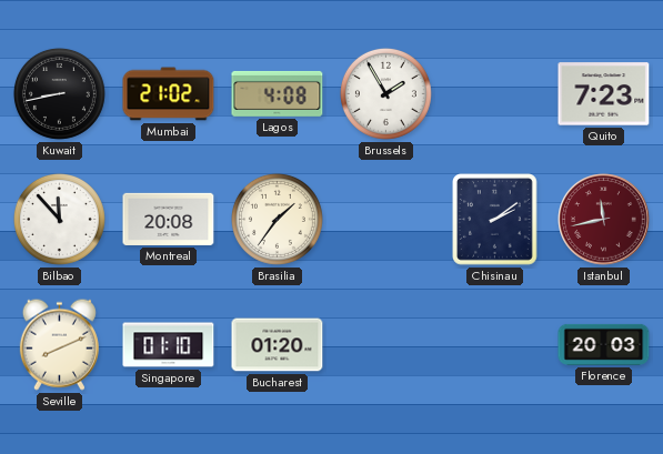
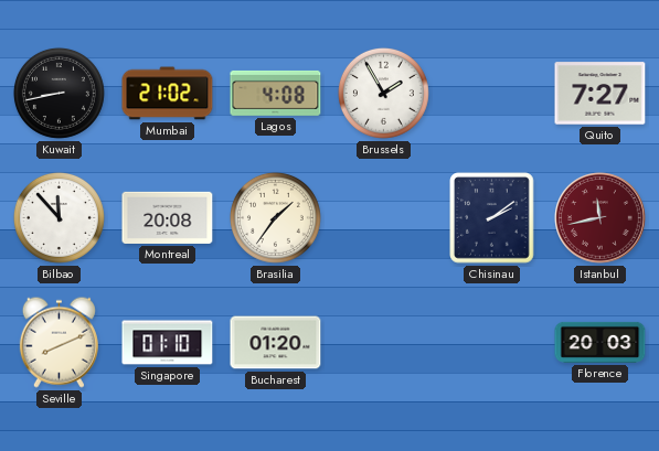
Quito: 7:23 -> 7:27
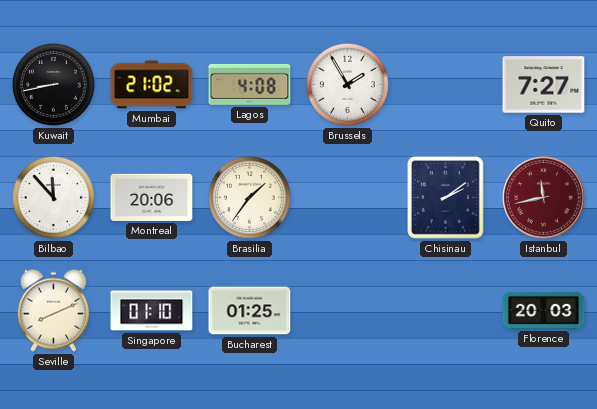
Montreal: 20:08 -> 20:06
Bucharest: 01:20 -> 01:25
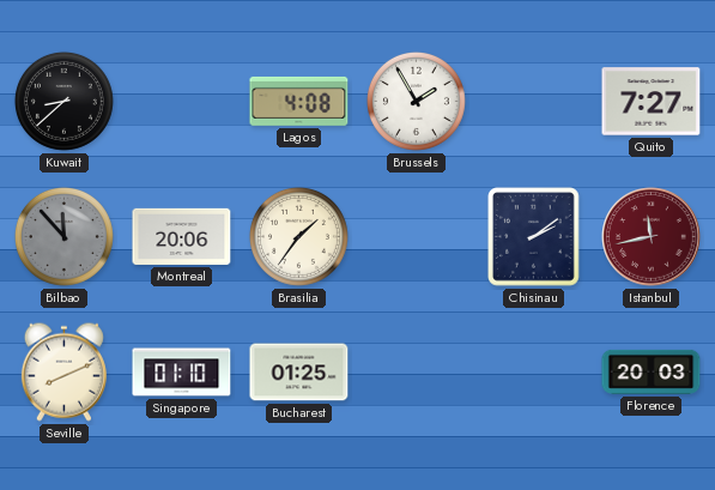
Kuwait: 8:43 -> 8:38
Mumbai: 21:02 -> none
Bilbao dial: white -> grey
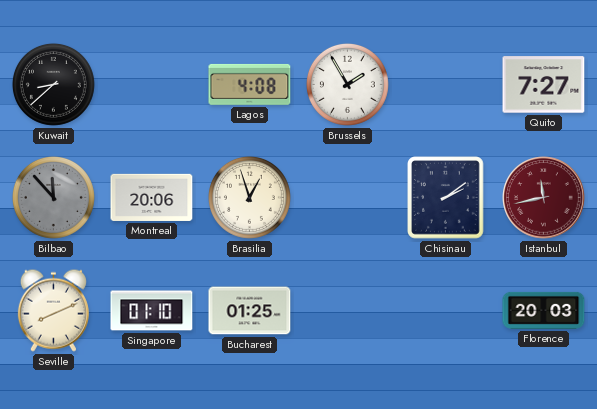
Brasilia: 1:36 -> 12:57
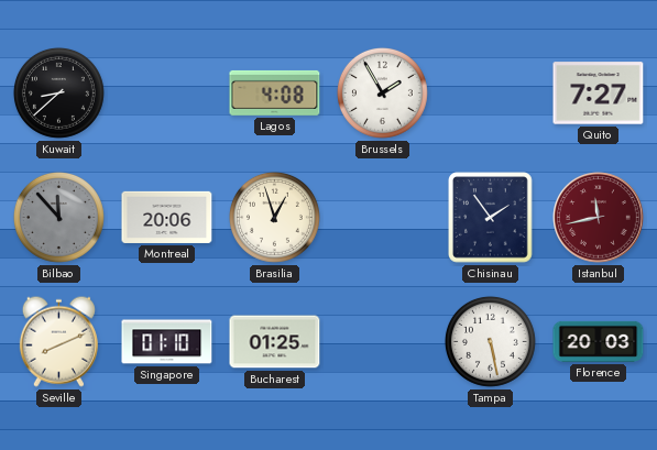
Chisinau: 2:09 -> 1:54
Tampa: none -> 5:28
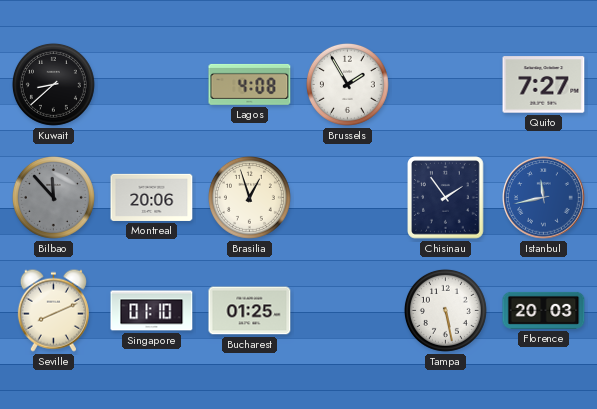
Istanbul dial: burgundy -> blue
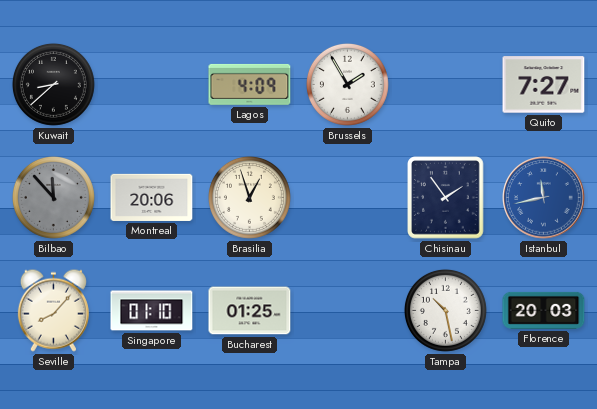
Lagos: 4:08 -> 4:09
Seville: 8:11 -> 8:07
Tampa: 5:28 -> 10:28
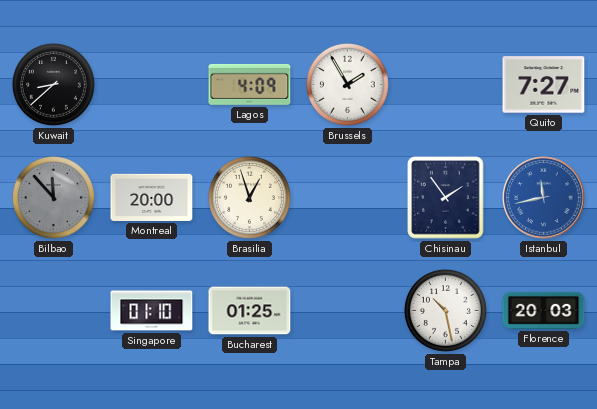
Montreal: 20:06 -> 20:00
Seville: 8:07 -> none
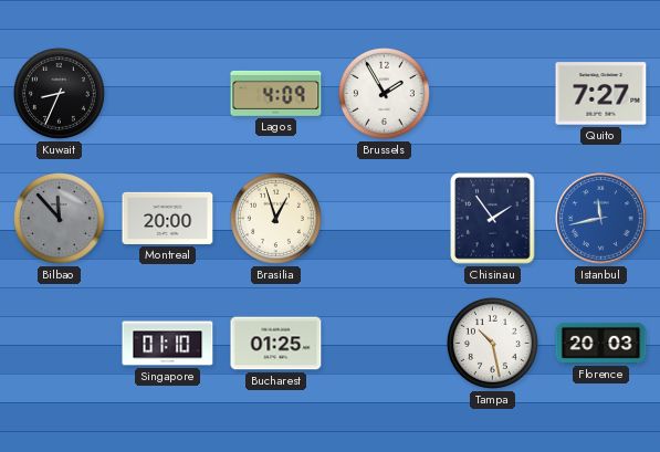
Kuwait: 8:38 -> 8:34
